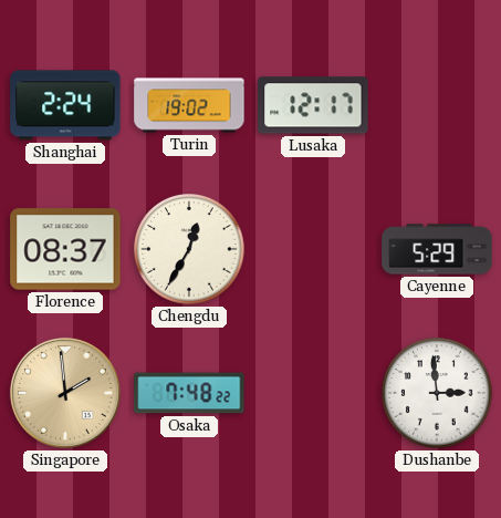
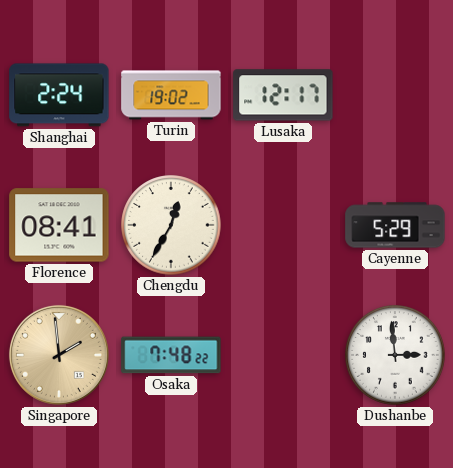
Florence: 08:37 -> 08:41
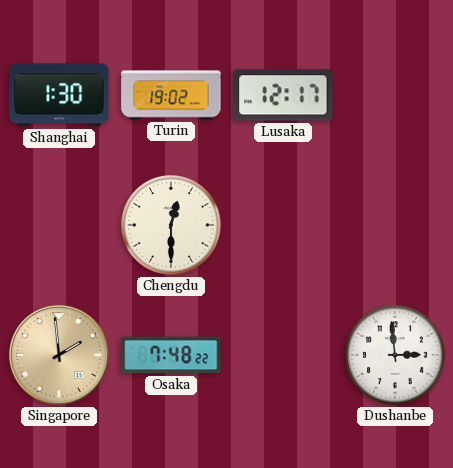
Shanghai: 2:24 -> 1:30
Florence: 08:41 -> none
Chengdu: 12:35 -> 12:30
Cayenne: 5:29 -> none
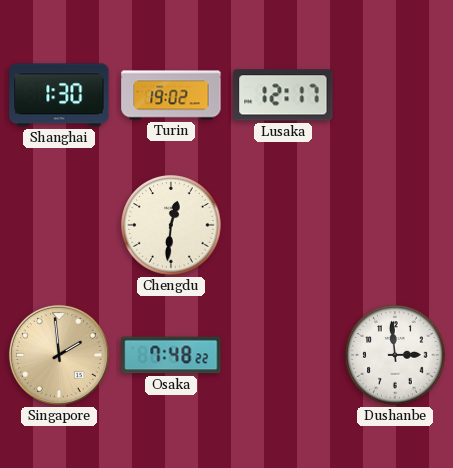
Chengdu: 12:30 -> 12:31
